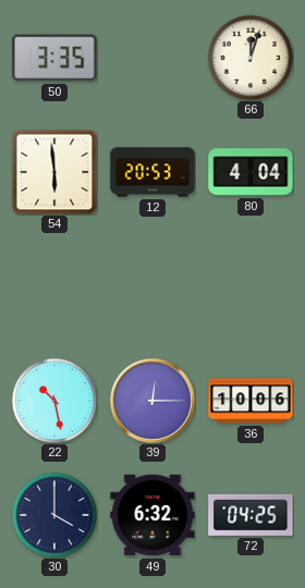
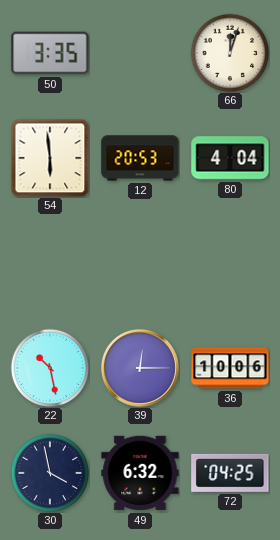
30: 4:00 -> 3:58
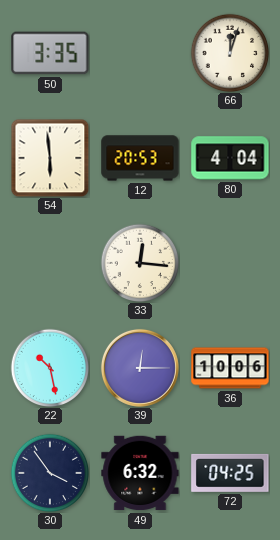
33: none -> 12:16
30: 3:58 -> 3:54
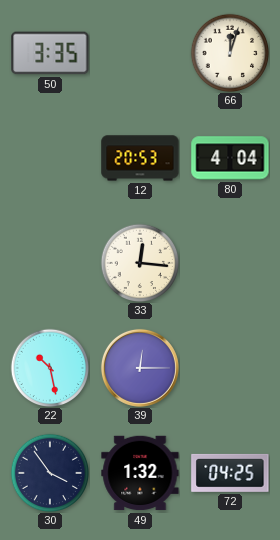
54: 5:59 -> none
36: 10:06 -> none
49: 6:32 -> 1:32
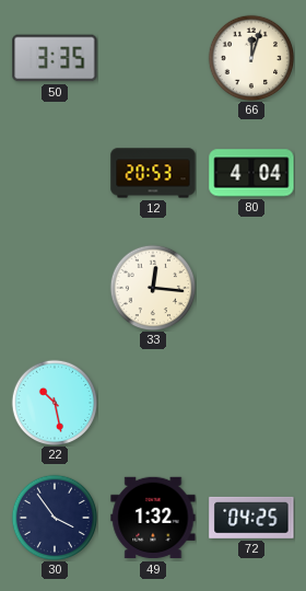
39: 12:15 -> none
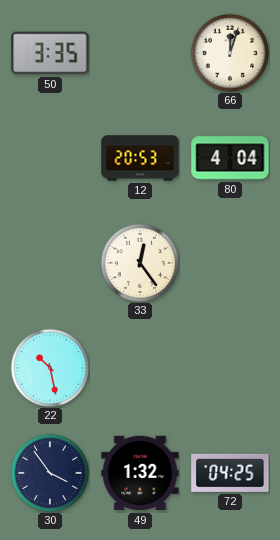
33: 12:16 -> 12:24
